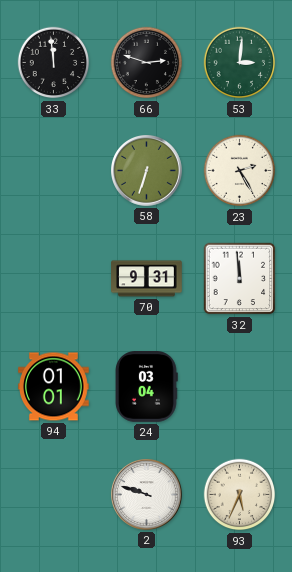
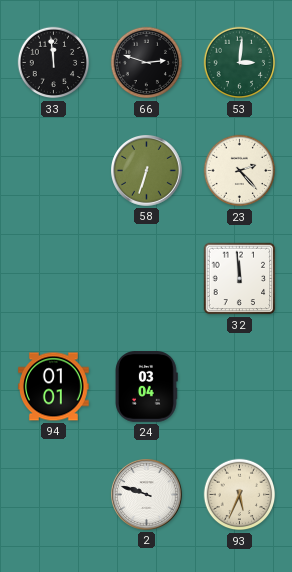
23: 2:25 -> 2:23
70: 9:31 -> none
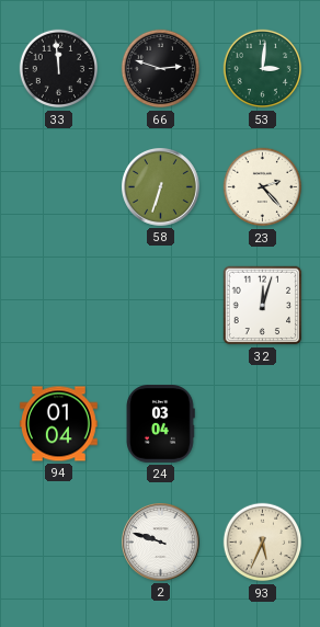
32: 11:59 -> 12:03
94: 01:01 -> 01:04
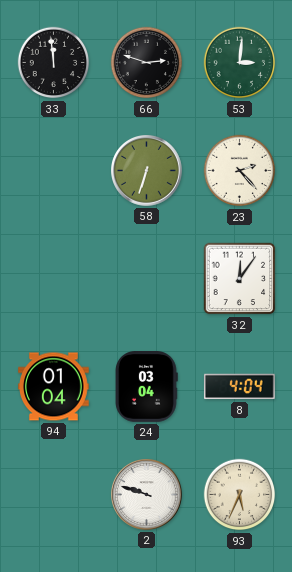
32: 12:03 -> 12:06
8: none -> 4:04
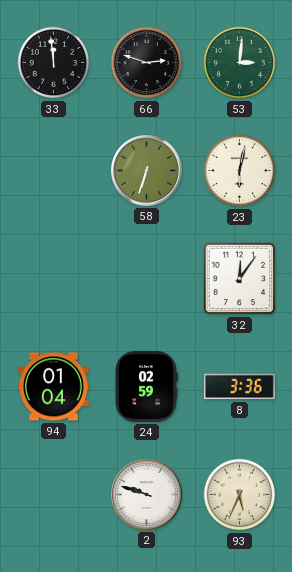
23: 2:23 -> 6:02
24: 03:04 -> 02:59
8: 4:04 -> 3:36
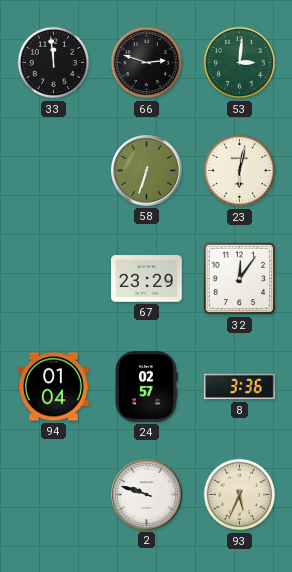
67: none -> 23:29
24: 02:59 -> 02:57
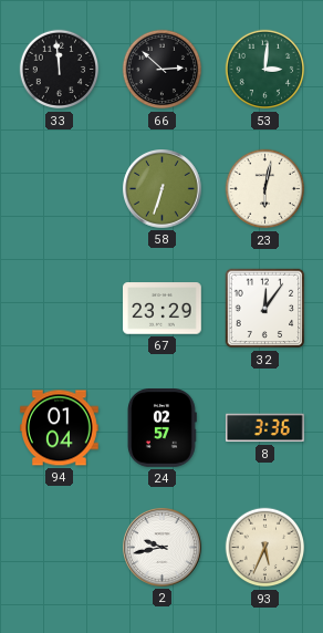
66: 2:48 -> 2:52
2: 9:48 -> 9:43
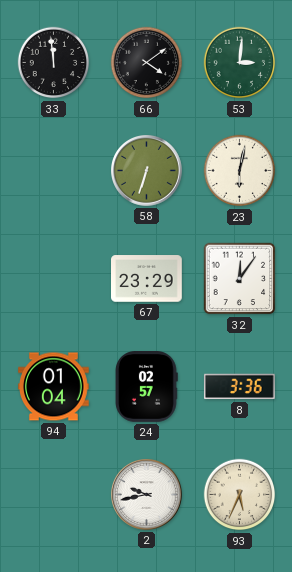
66: 2:52 -> 4:09
